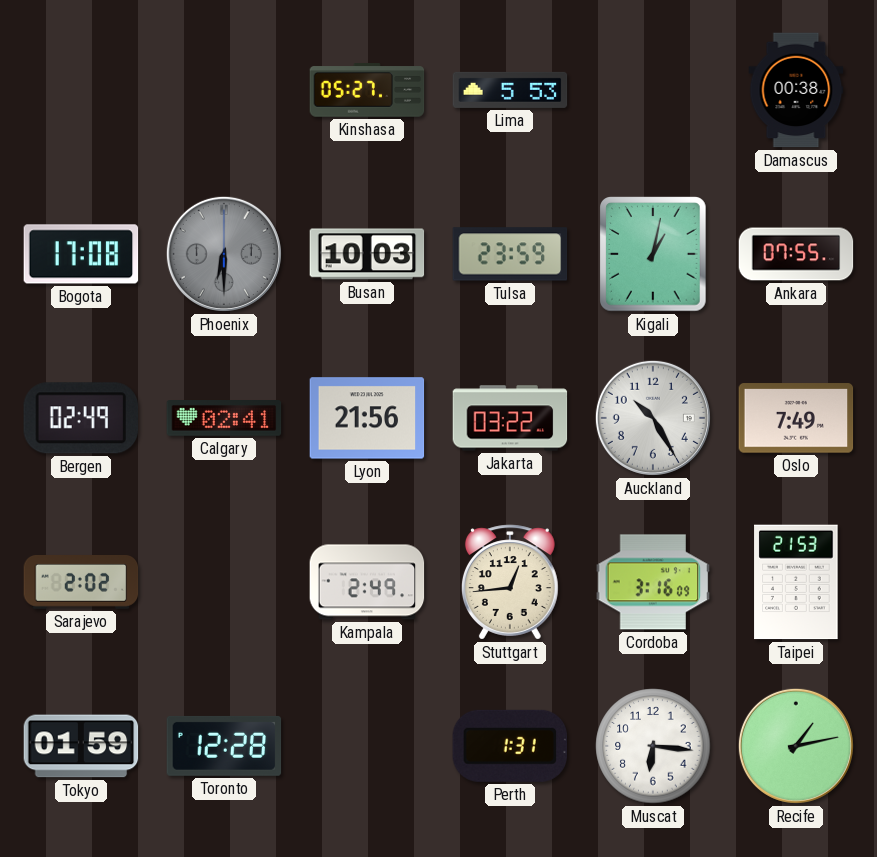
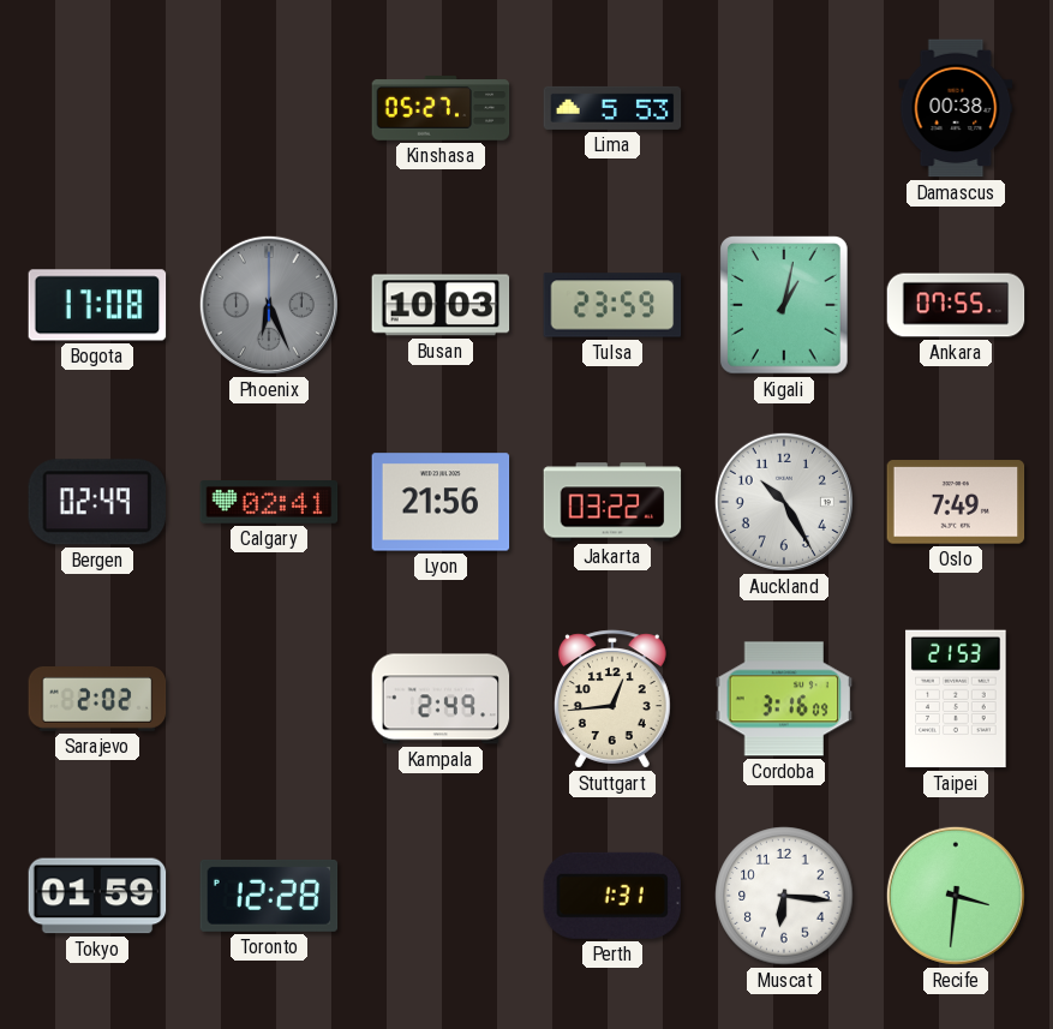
Phoenix: 6:30 -> 6:26
Recife: 1:13 -> 3:31
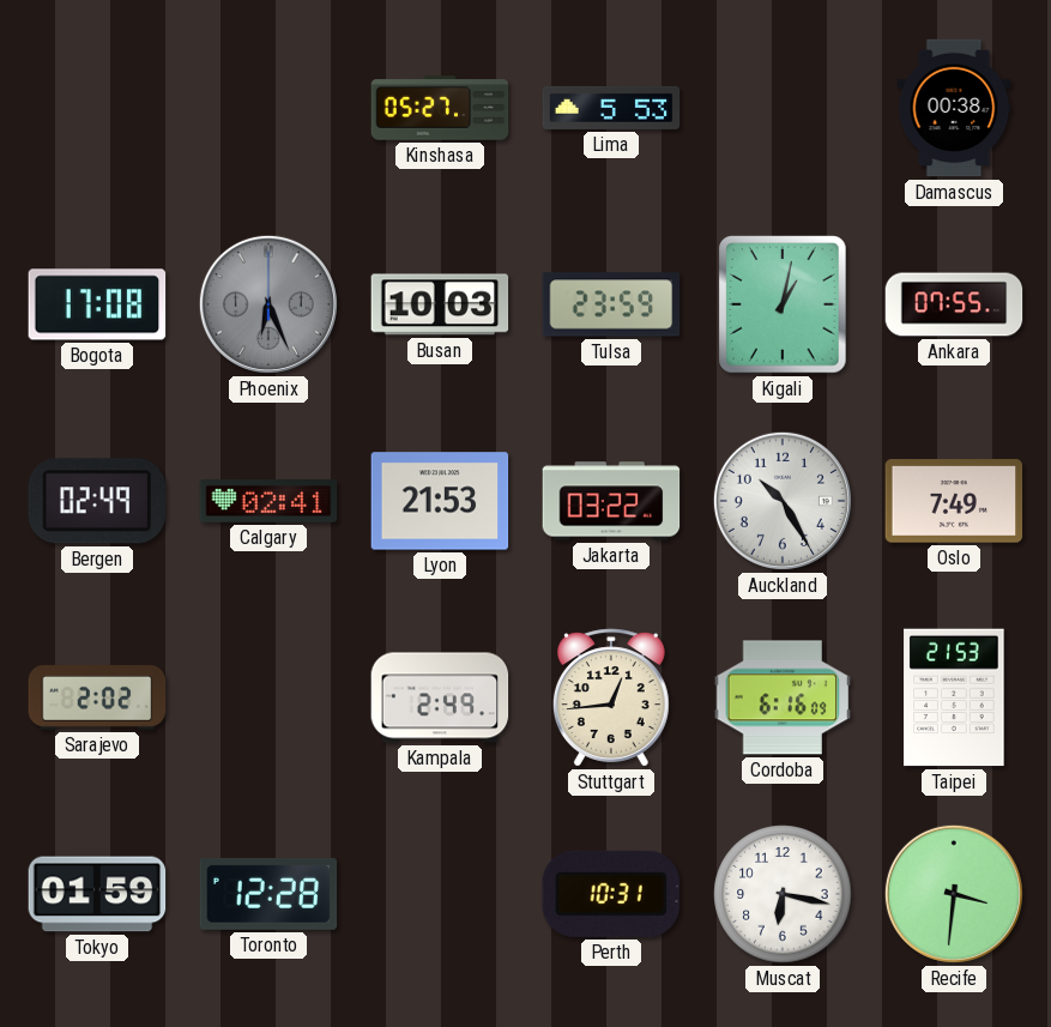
Lyon: 21:56 -> 21:53
Cordoba: 3:16 -> 6:16
Perth: 1:31 -> 10:31
Muscat: 6:16 -> 6:17
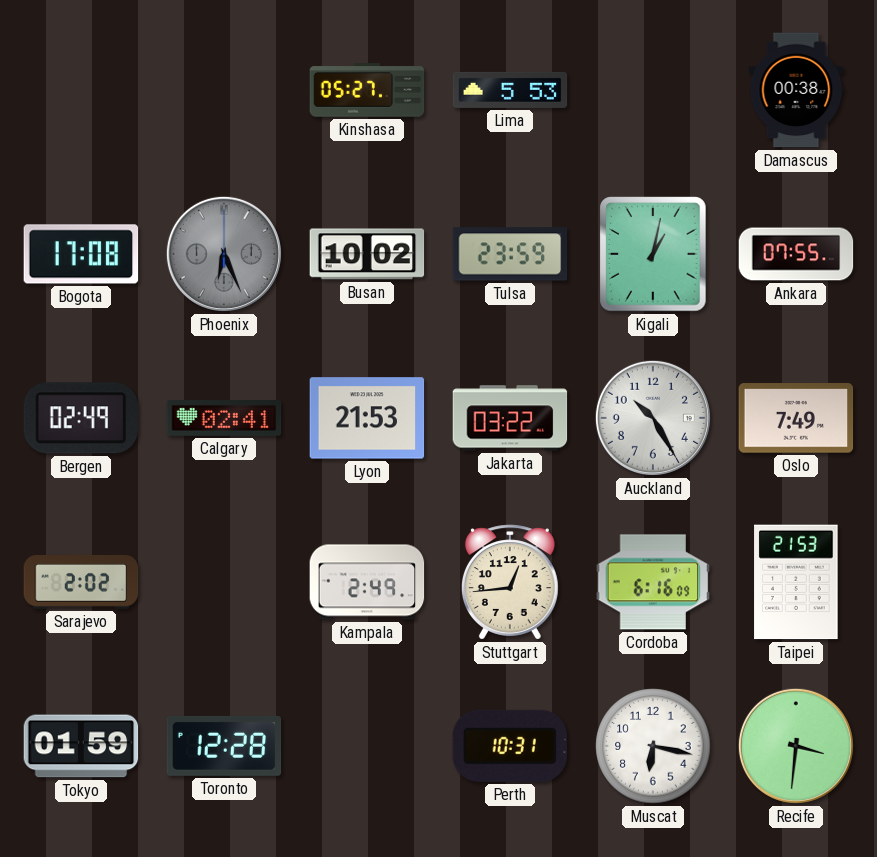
Busan: 10:03 -> 10:02
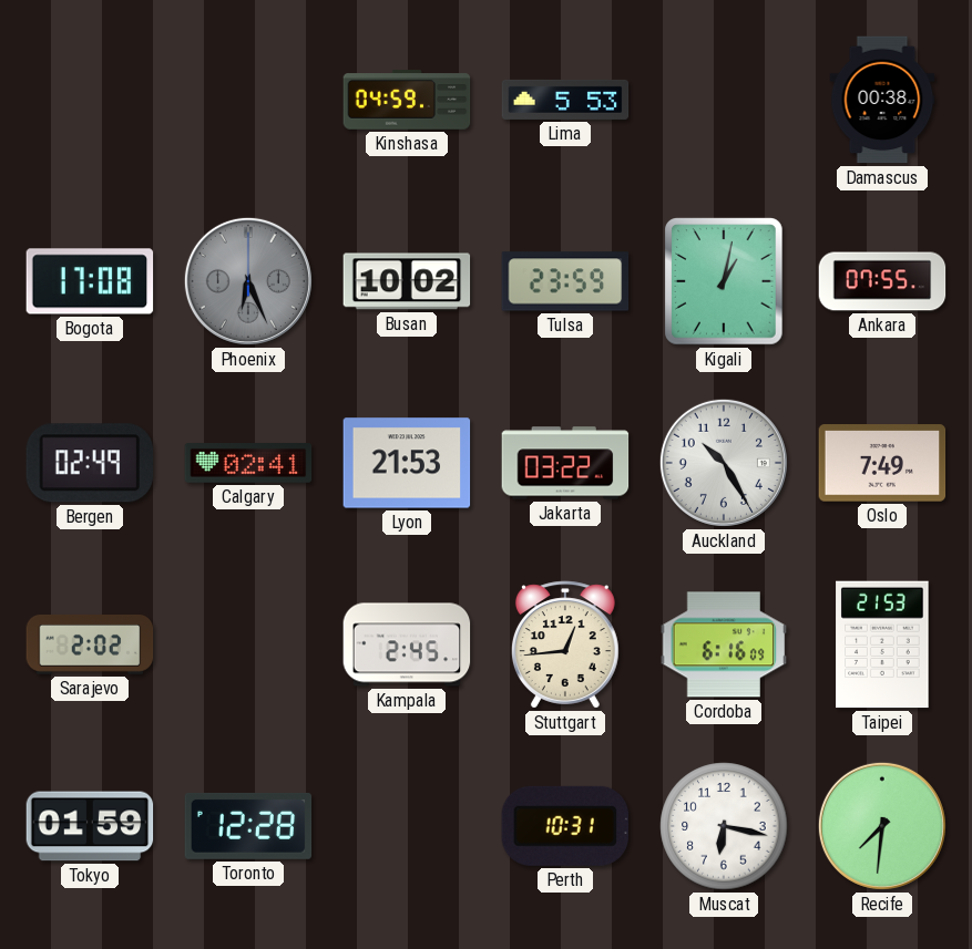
Kinshasa: 05:27 -> 04:59
Kampala: 2:49 -> 2:45
Recife: 3:31 -> 7:31
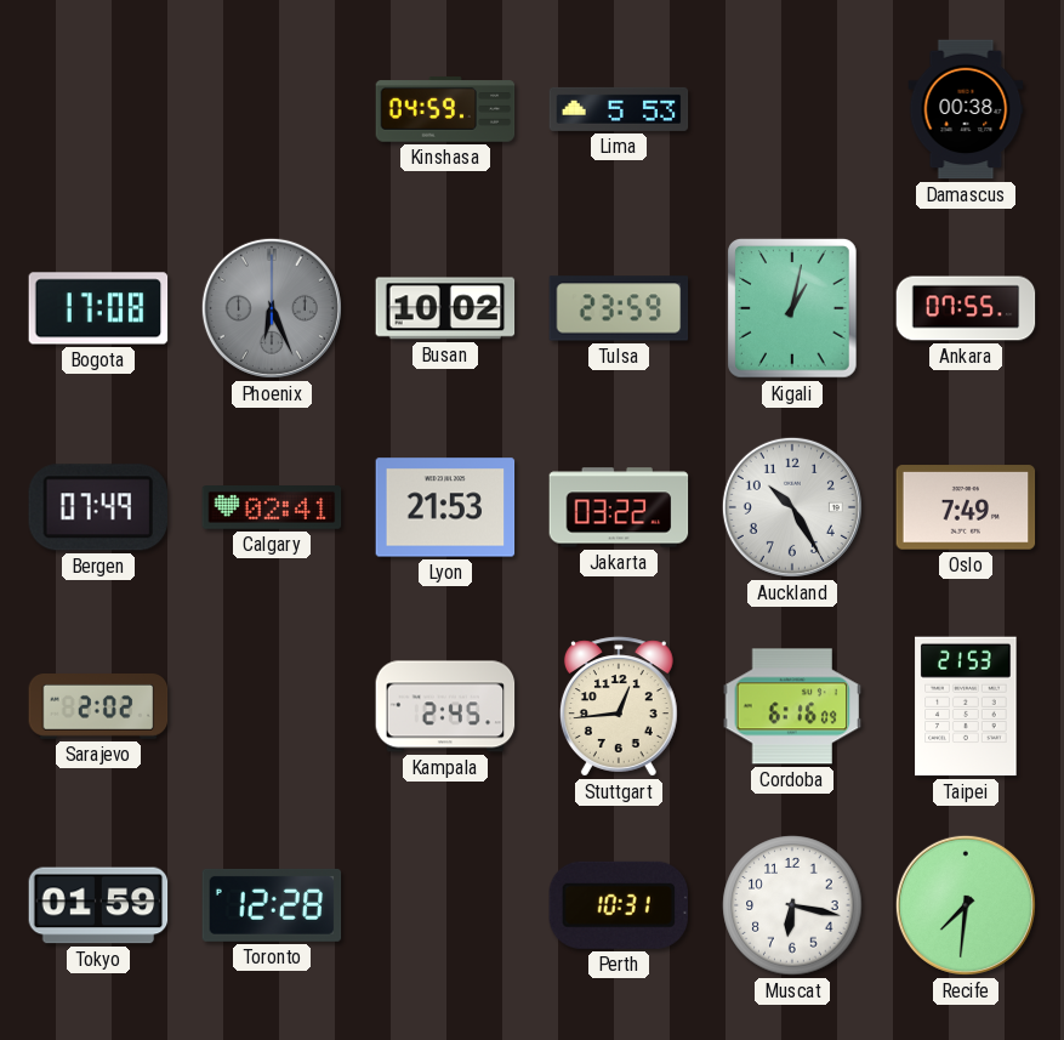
Bergen: 02:49 -> 07:49
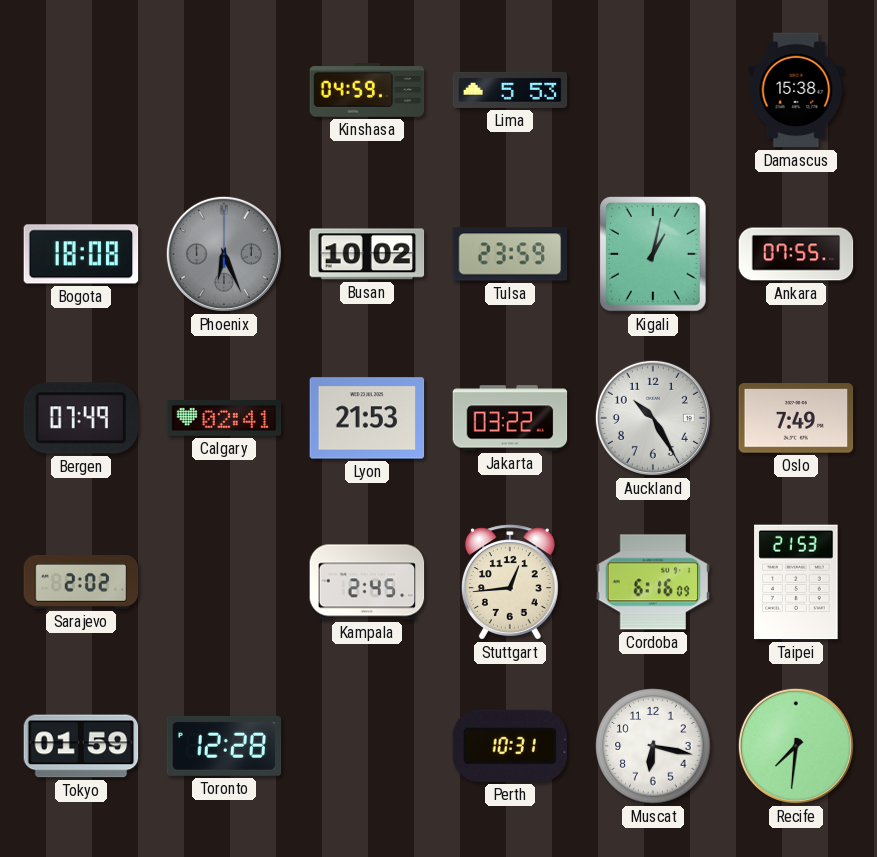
Damascus: 00:38 -> 15:38
Bogota: 17:08 -> 18:08
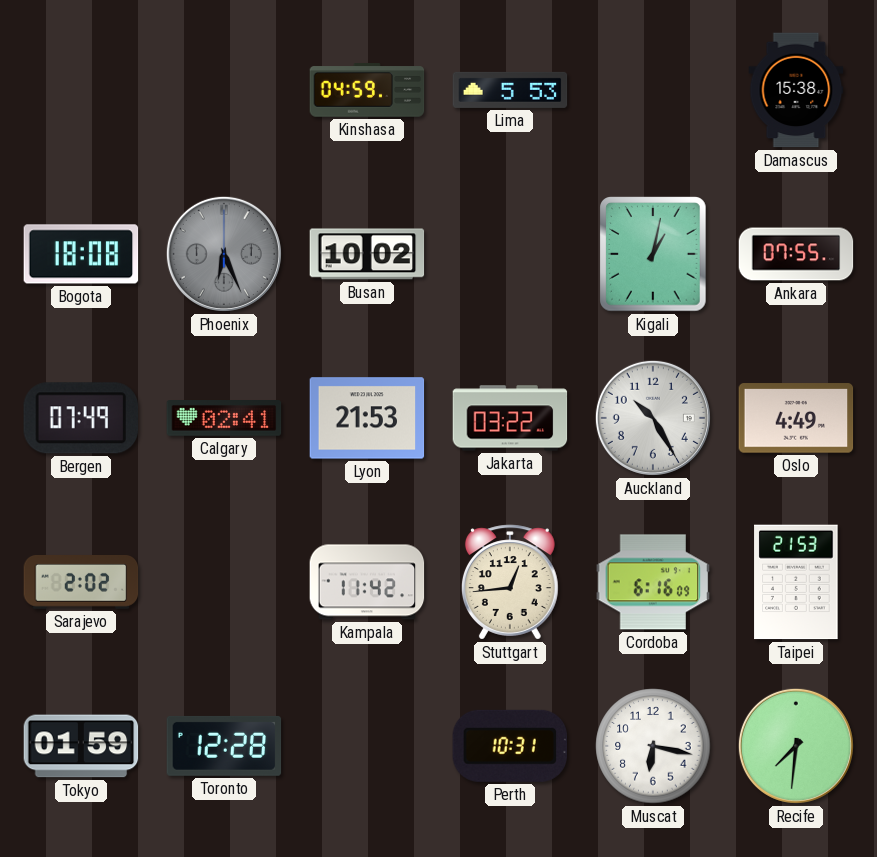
Tulsa: 23:59 -> none
Oslo: 7:49 -> 4:49
Kampala: 2:45 -> 11:42
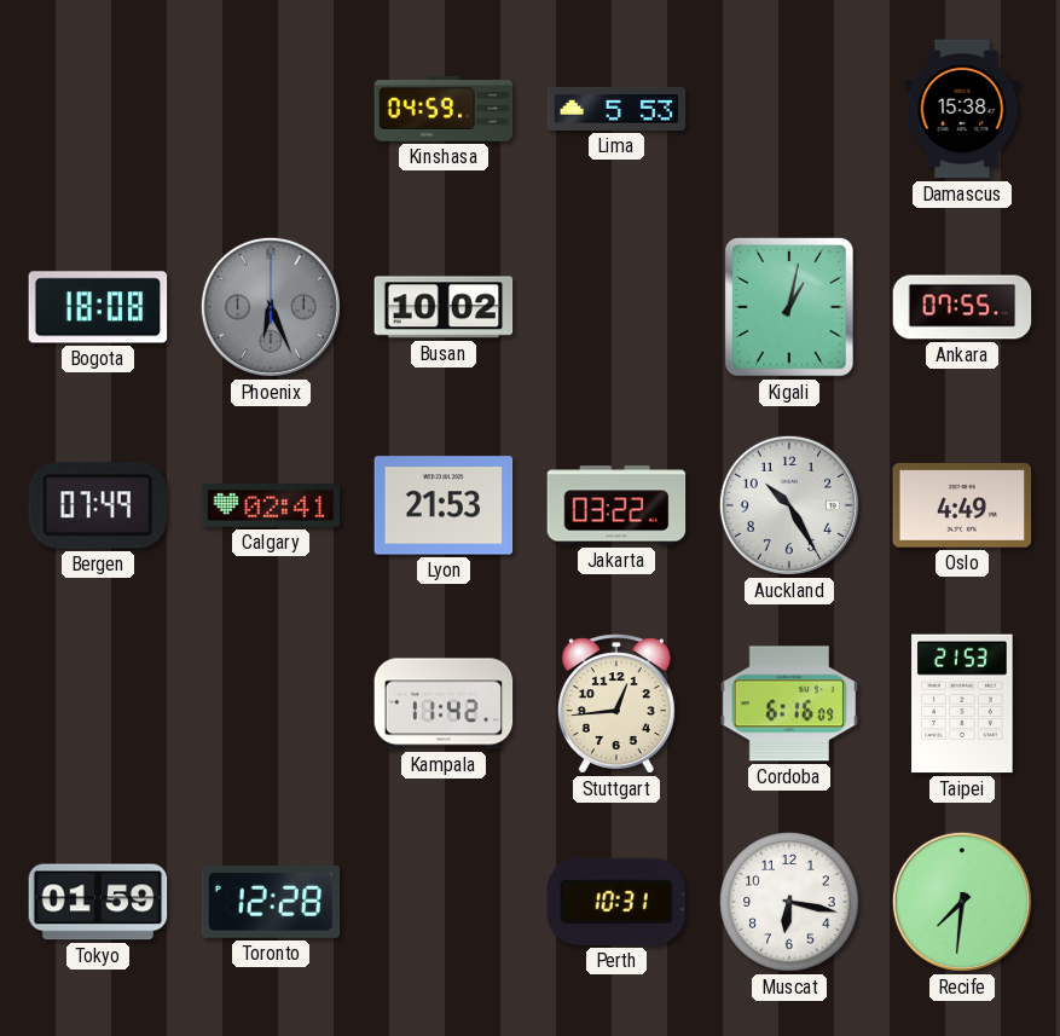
Sarajevo: 2:02 -> none
